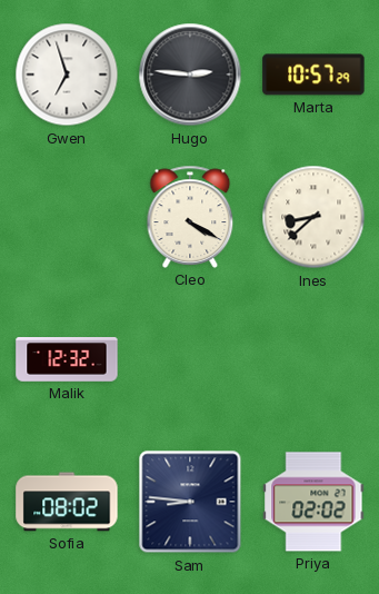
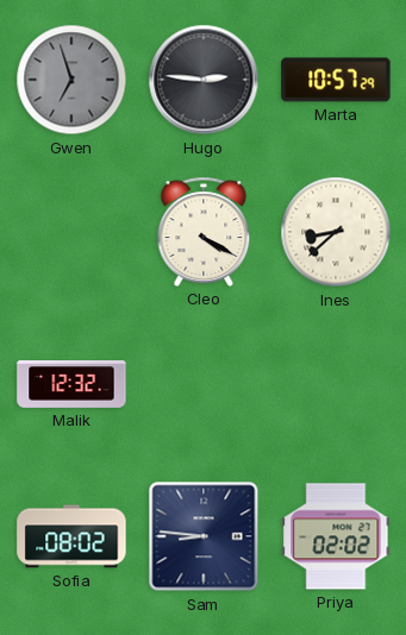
Gwen dial: white -> grey
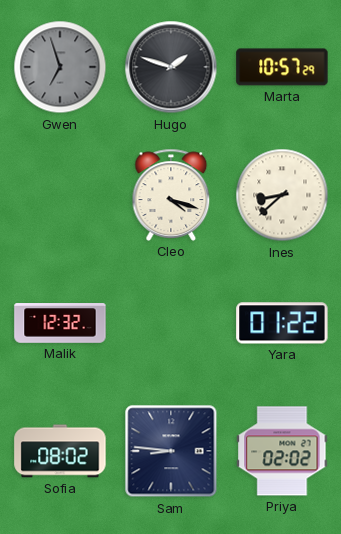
Hugo: 2:46 -> 1:48
Cleo: 4:20 -> 4:18
Yara: none -> 01:22
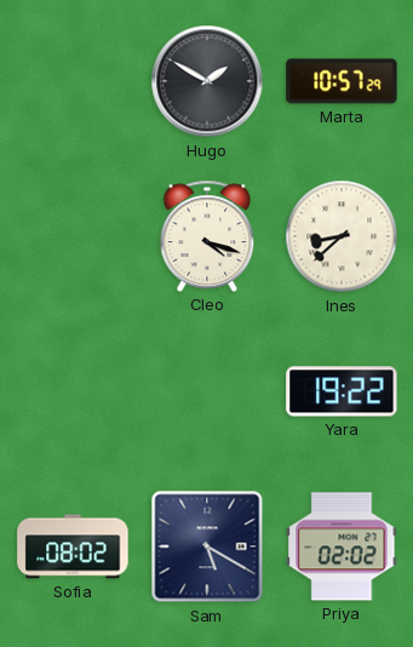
Gwen: 6:57 -> none
Hugo: 1:48 -> 1:50
Malik: 12:32 -> none
Yara: 01:22 -> 19:22
Sam: 8:46 -> 5:20
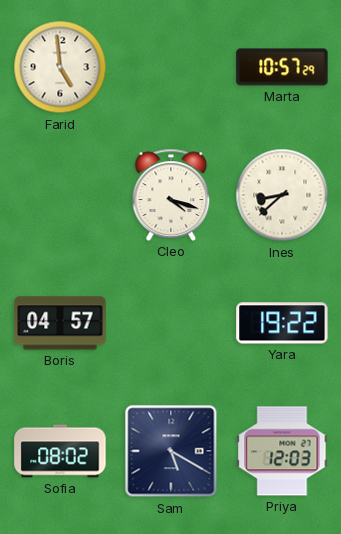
Farid: none -> 4:59
Hugo: 1:50 -> none
Boris: none -> 04:57
Priya: 02:02 -> 12:03
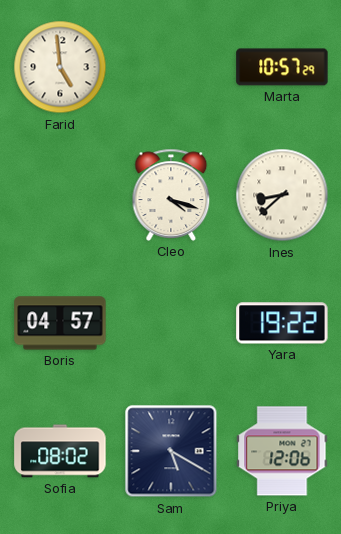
Priya: 12:03 -> 12:06
